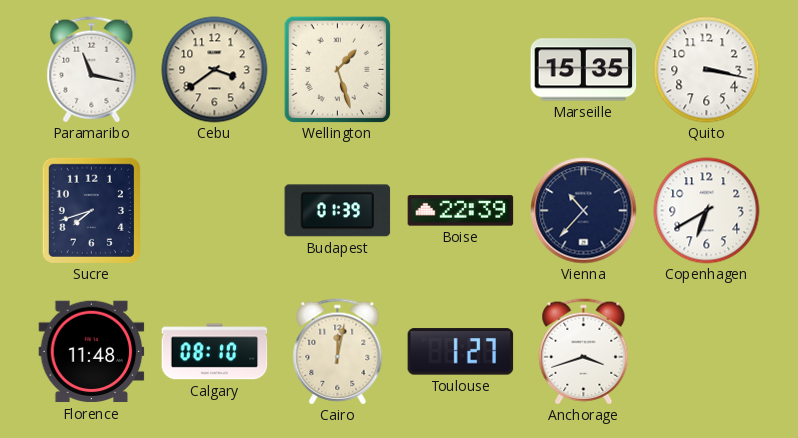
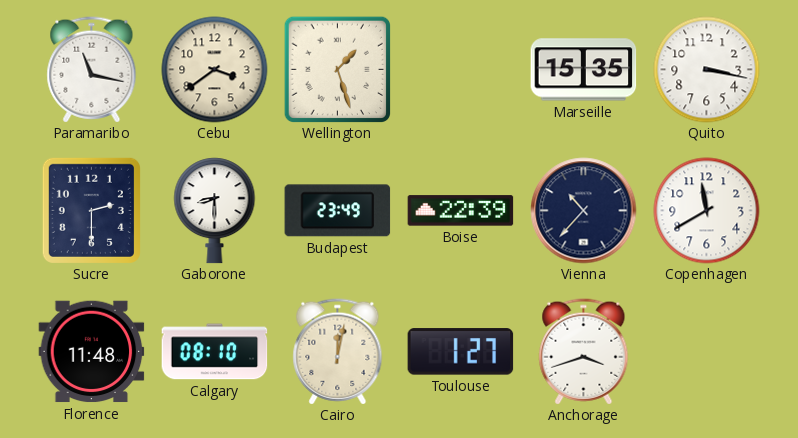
Sucre: 7:42 -> 2:30
Gaborone: none -> 8:30
Budapest: 01:39 -> 23:49
Copenhagen: 6:40 -> 11:40
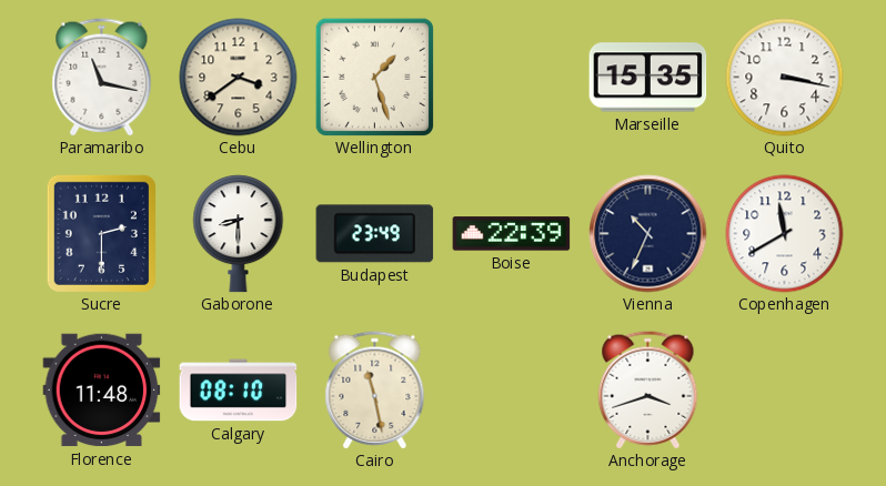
Vienna: 10:37 -> 10:34
Cairo: 12:02 -> 11:28
Toulouse: 1:27 -> none
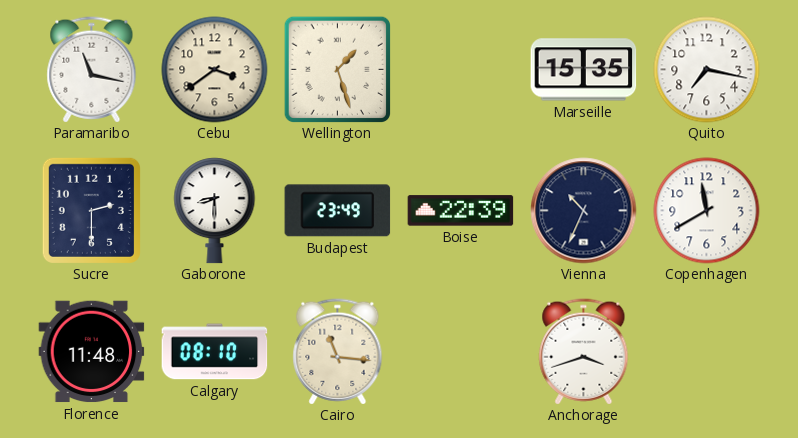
Quito: 3:17 -> 7:17
Cairo: 11:28 -> 11:16
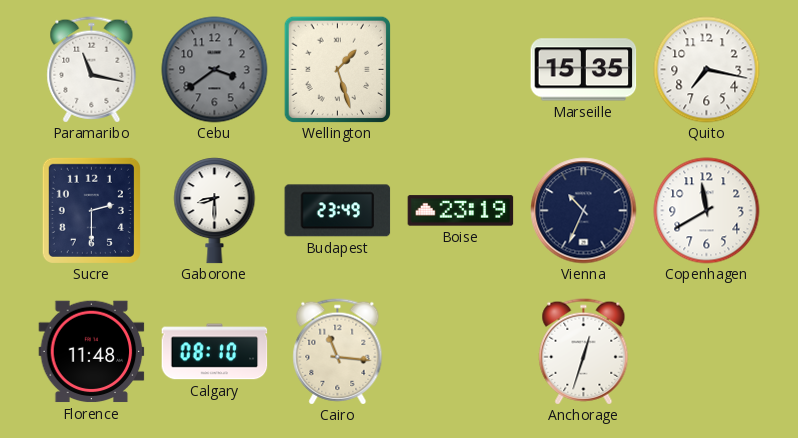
Cebu dial: cream -> grey
Boise: 22:39 -> 23:19
Anchorage: 3:42 -> 12:33
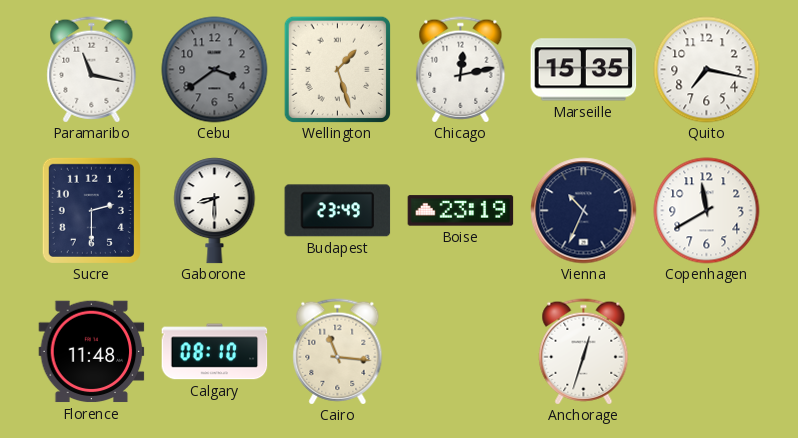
Chicago: none -> 12:13
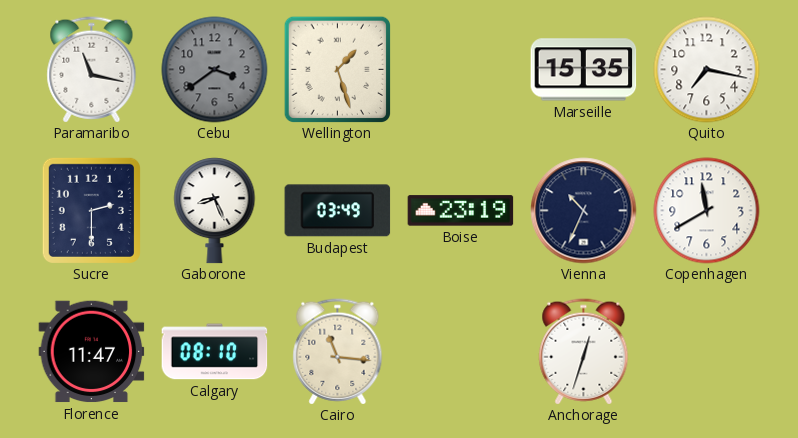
Chicago: 12:13 -> none
Gaborone: 8:30 -> 8:26
Budapest: 23:49 -> 03:49
Florence: 11:48 -> 11:47
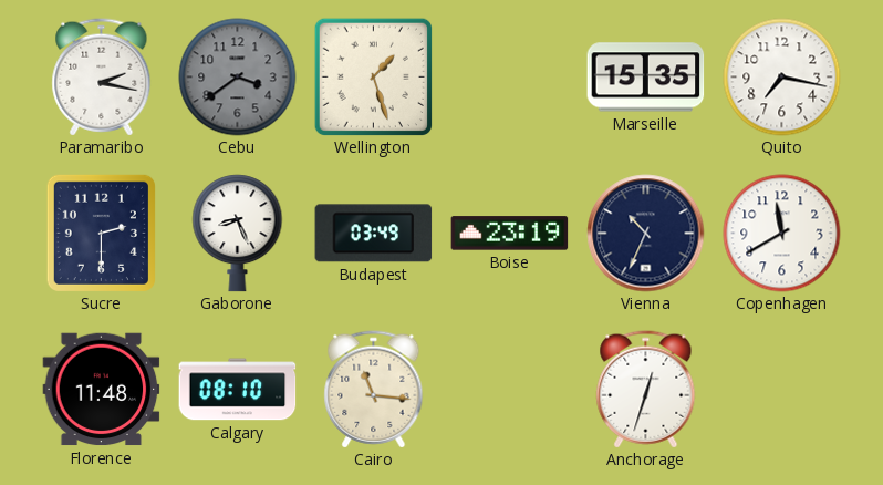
Paramaribo: 11:17 -> 2:17
Florence: 11:47 -> 11:48
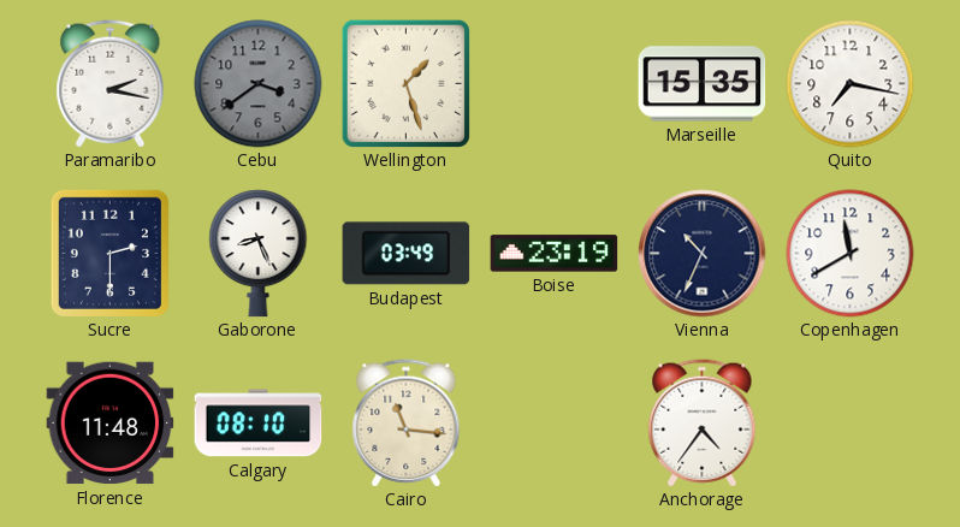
Anchorage: 12:33 -> 4:36
